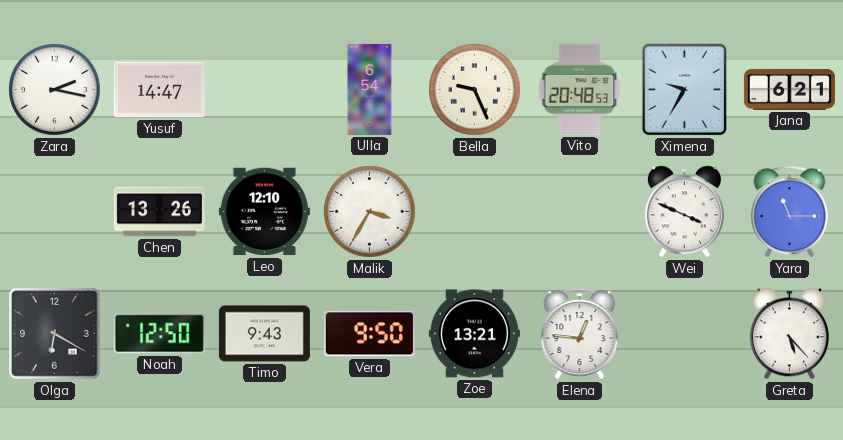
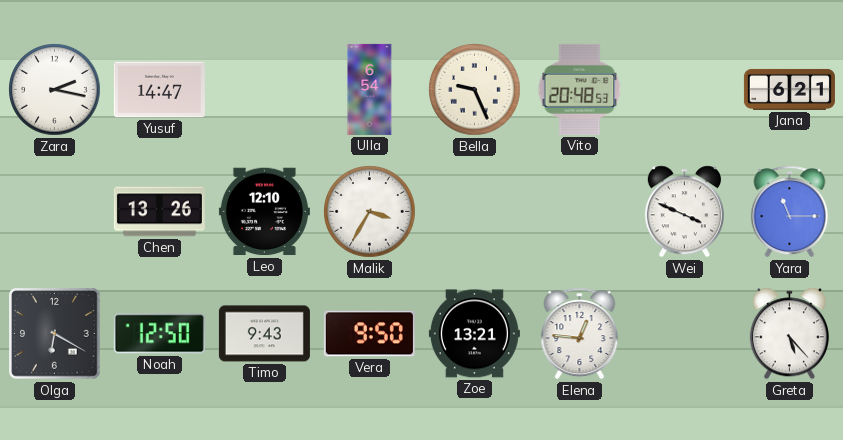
Ximena: 9:35 -> none
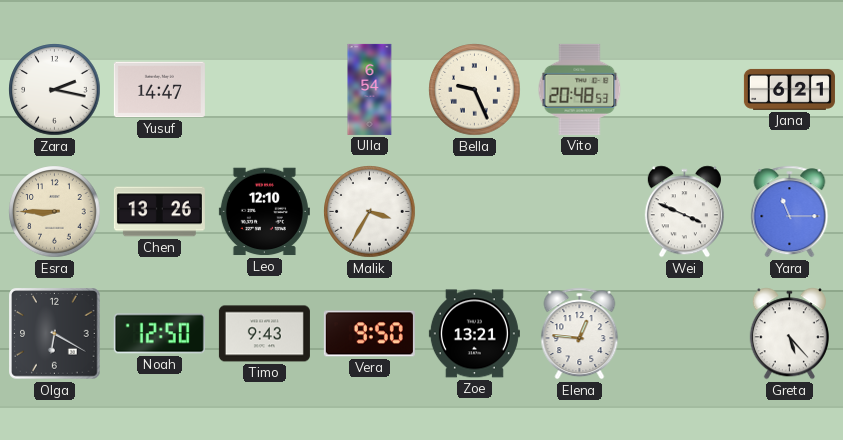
Esra: none -> 8:45
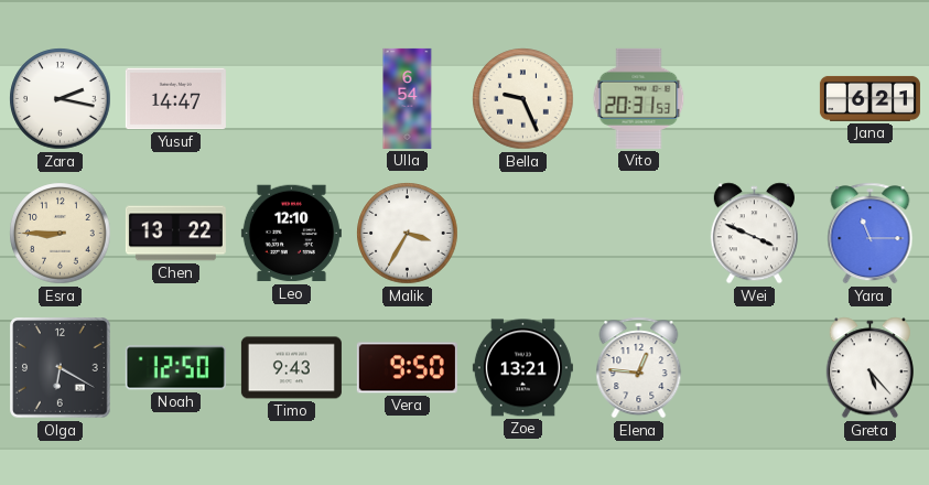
Vito: 20:48 -> 20:31
Chen: 13:26 -> 13:22
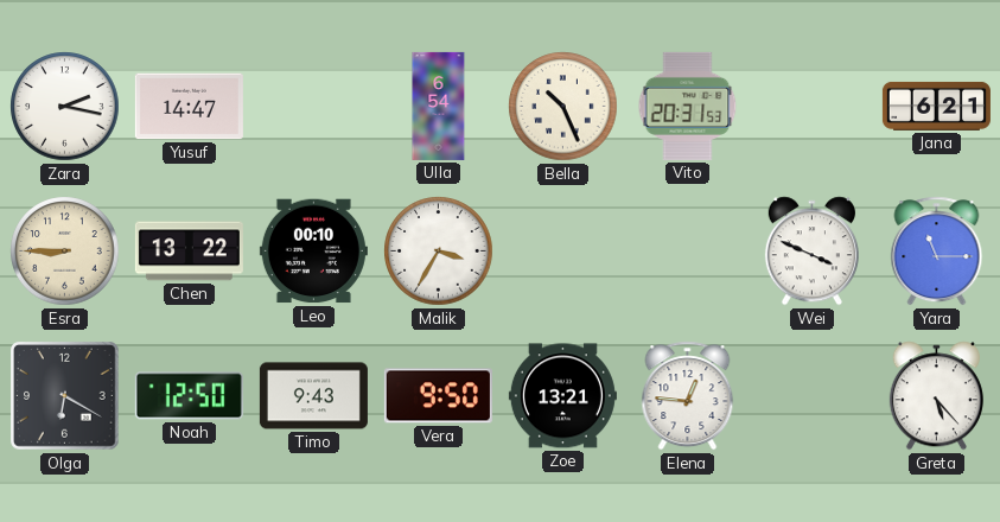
Bella: 9:26 -> 10:26
Leo: 12:10 -> 00:10
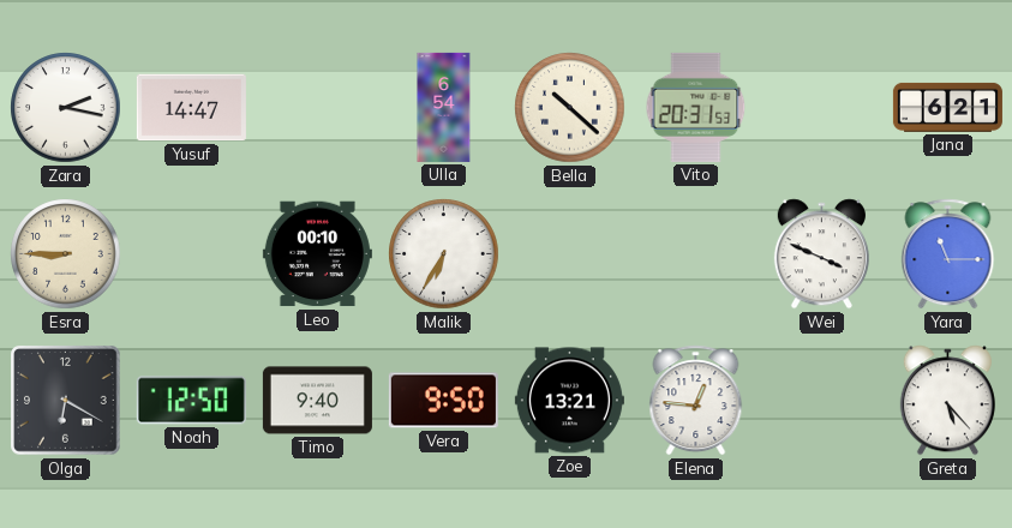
Bella: 10:26 -> 10:22
Chen: 13:22 -> none
Malik: 3:35 -> 6:35
Timo: 9:43 -> 9:40
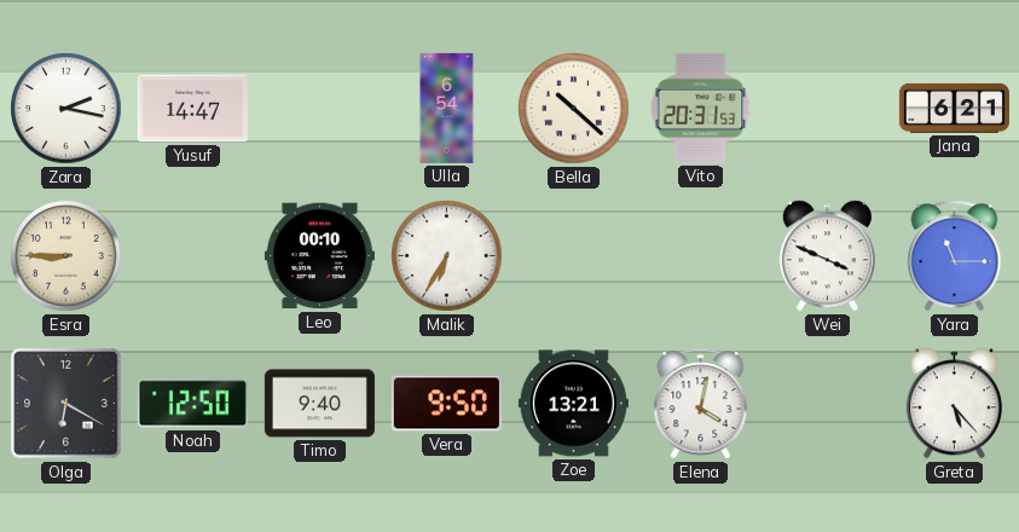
Elena: 12:46 -> 4:02
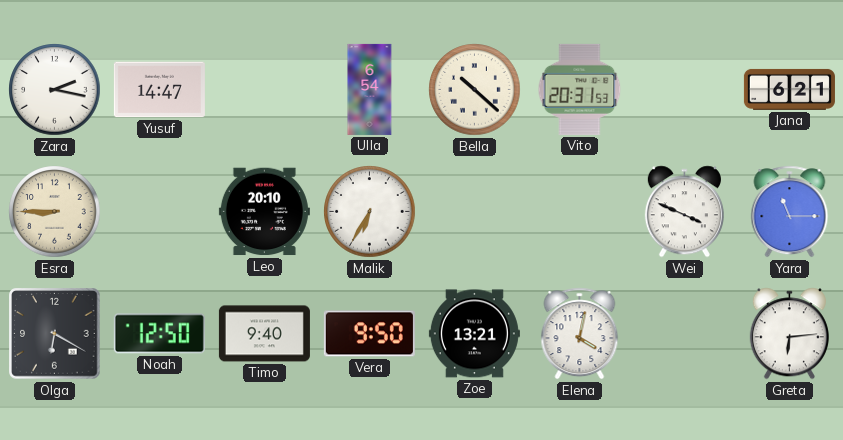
Leo: 00:10 -> 20:10
Greta: 5:23 -> 6:14
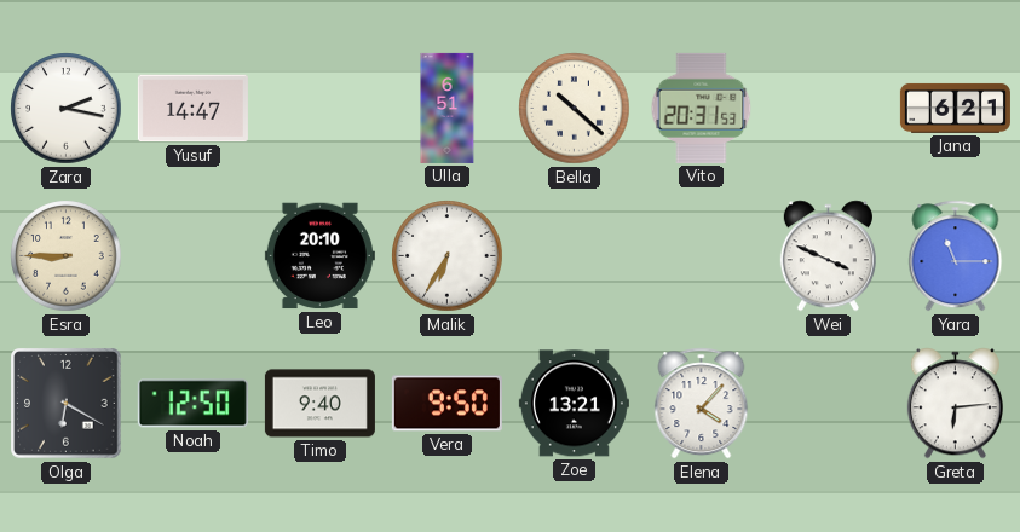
Ulla: 6:54 -> 6:51
Elena: 4:02 -> 4:07
